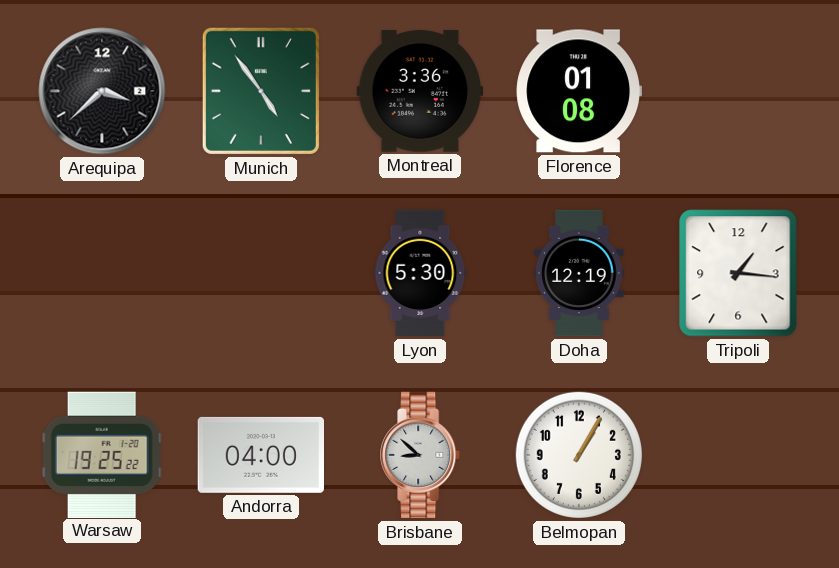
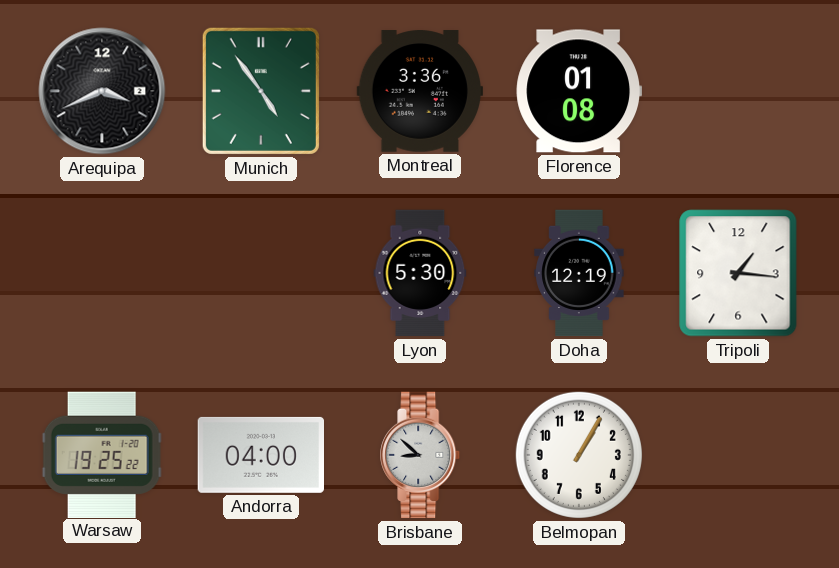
Arequipa: 3:38 -> 3:41
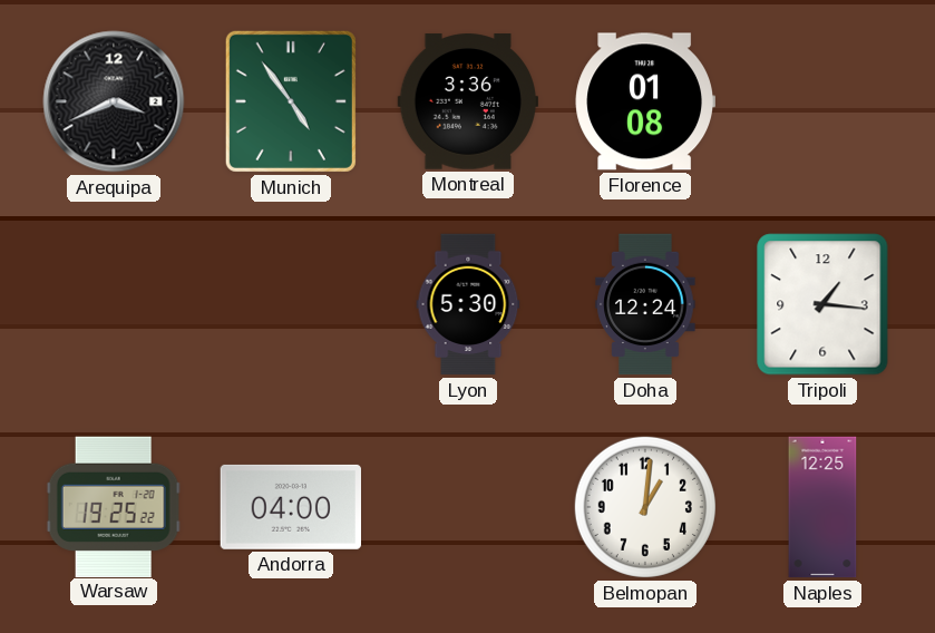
Doha: 12:19 -> 12:24
Brisbane: 8:52 -> none
Belmopan: 1:05 -> 1:01
Naples: none -> 12:25
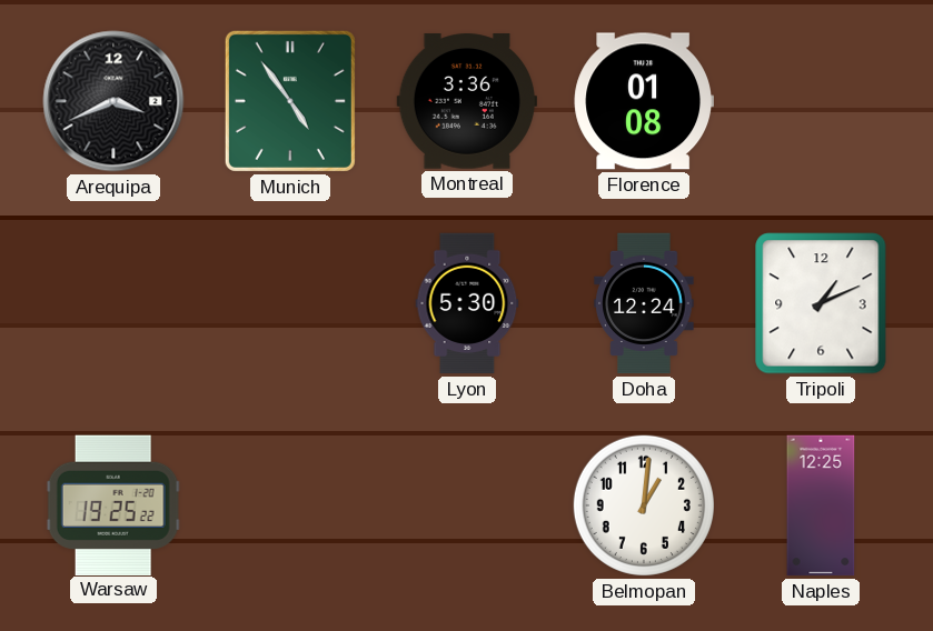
Tripoli: 1:16 -> 1:11
Andorra: 04:00 -> none
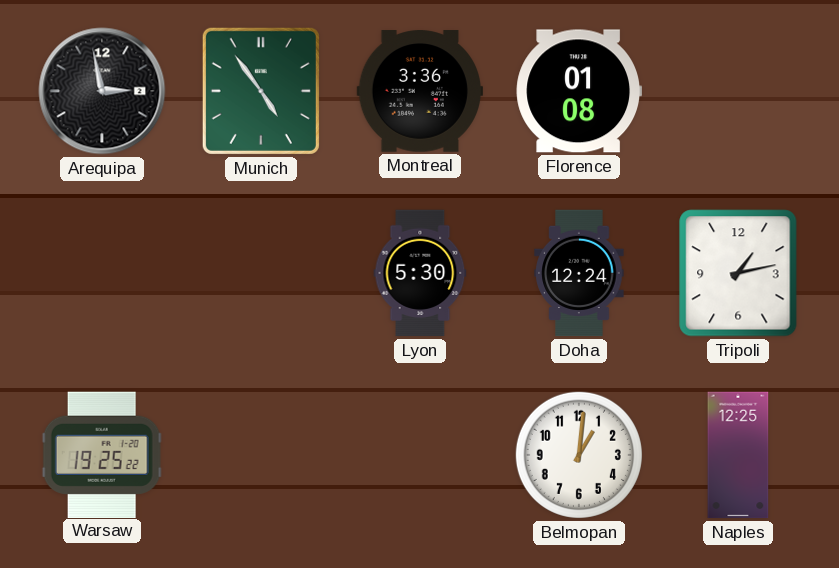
Arequipa: 3:41 -> 2:58
Tripoli: 1:11 -> 1:13
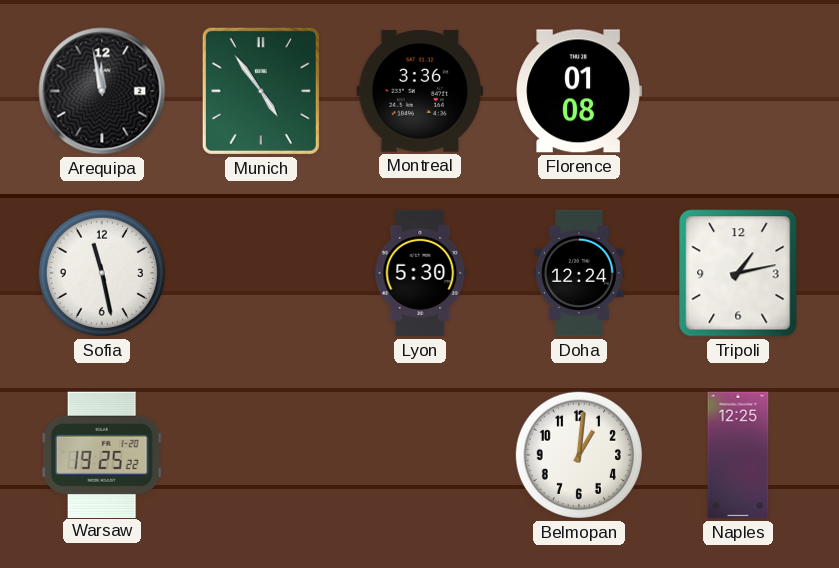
Arequipa: 2:58 -> 11:58
Sofia: none -> 11:28
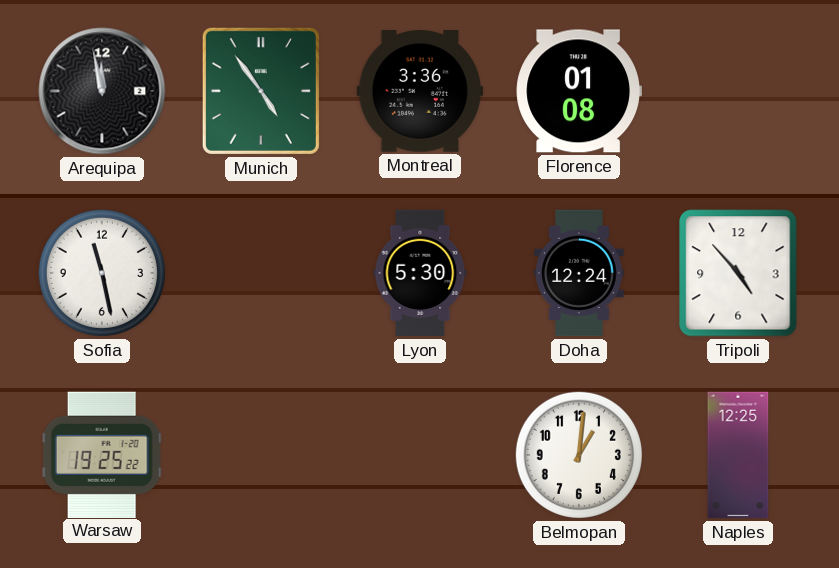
Tripoli: 1:13 -> 4:53
